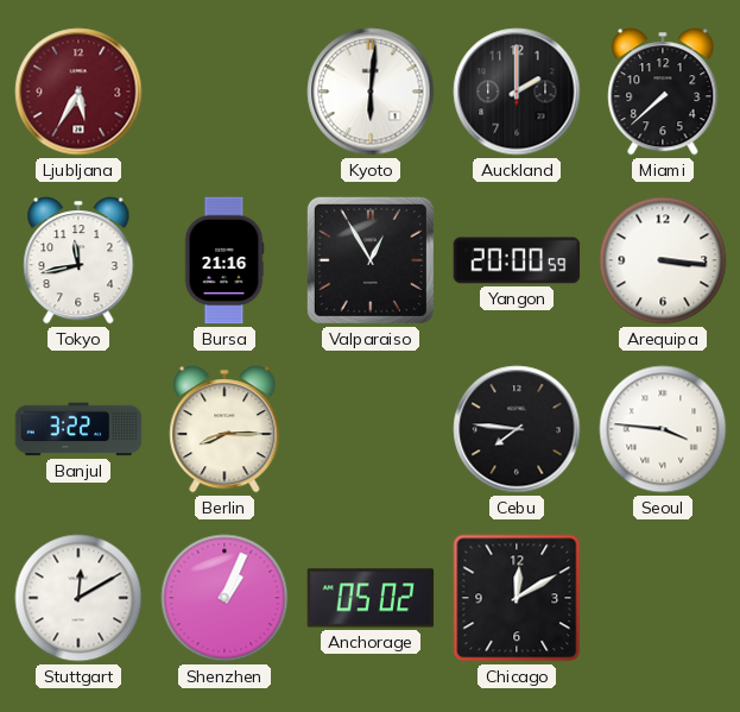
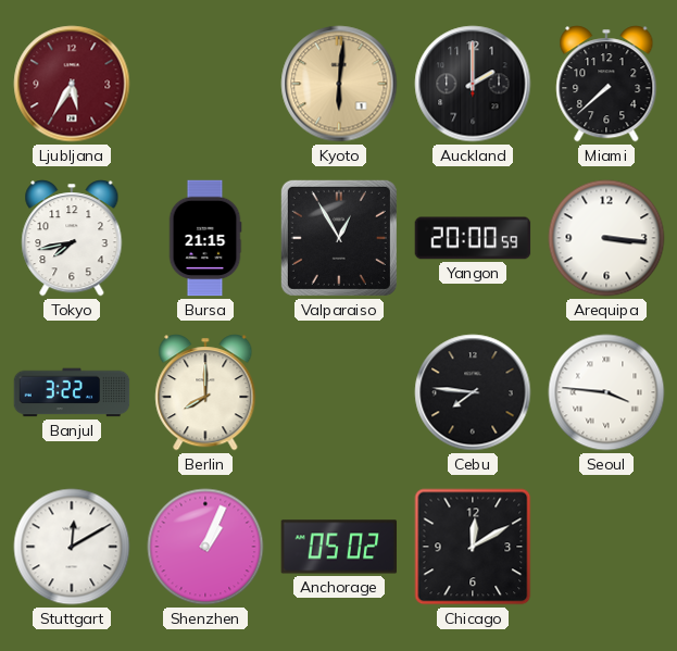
Kyoto dial: white -> champagne
Tokyo: 11:43 -> 7:43
Bursa: 21:16 -> 21:15
Berlin: 8:15 -> 8:00
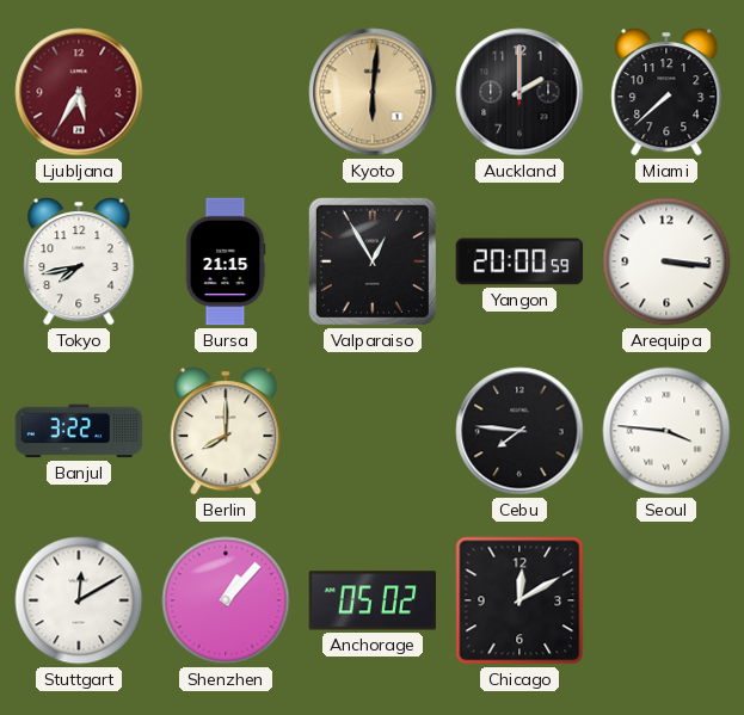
Shenzhen: 1:04 -> 1:07
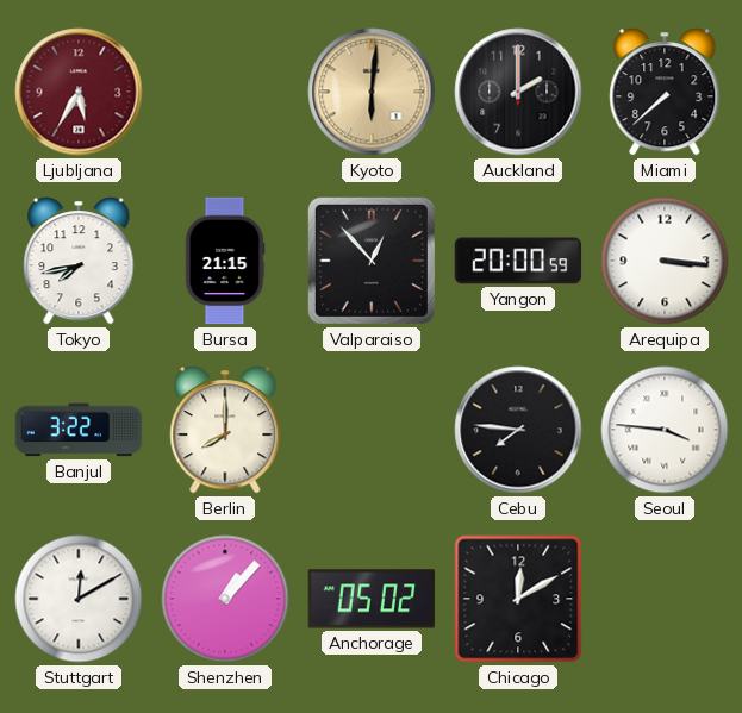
Valparaiso: 12:55 -> 12:53
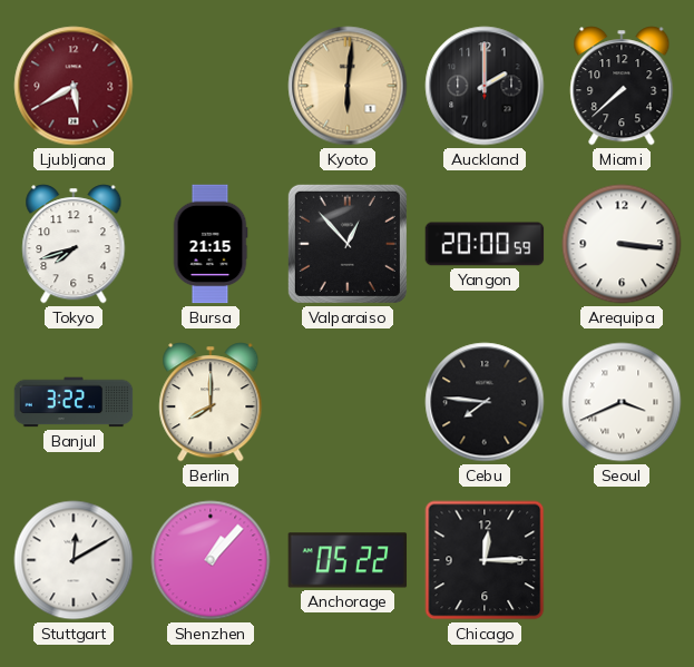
Ljubljana: 5:35 -> 5:40
Tokyo: 7:43 -> 7:42
Seoul: 3:46 -> 3:41
Anchorage: 05:02 -> 05:22
Chicago: 12:10 -> 12:15
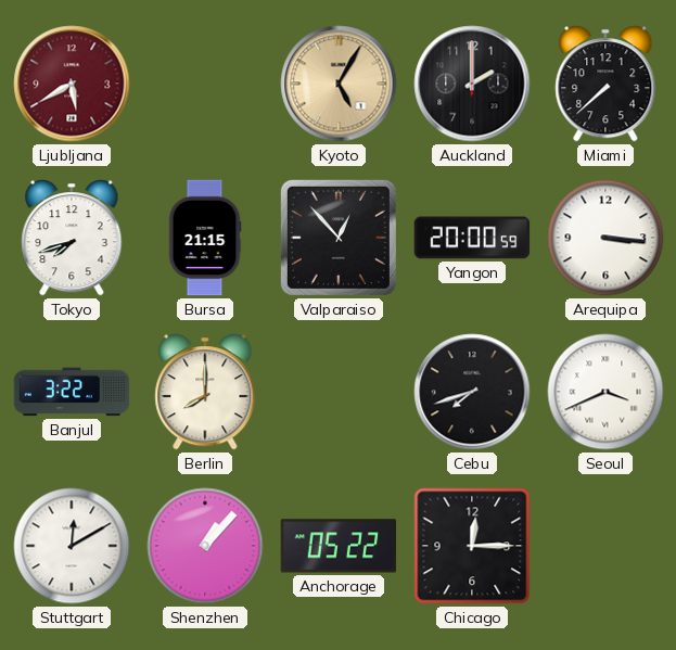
Kyoto: 6:01 -> 5:05
Cebu: 7:46 -> 7:42
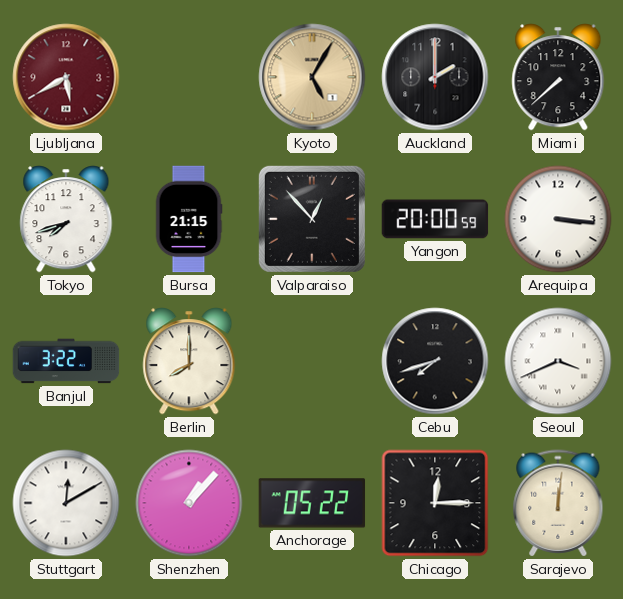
Sarajevo: none -> 12:01
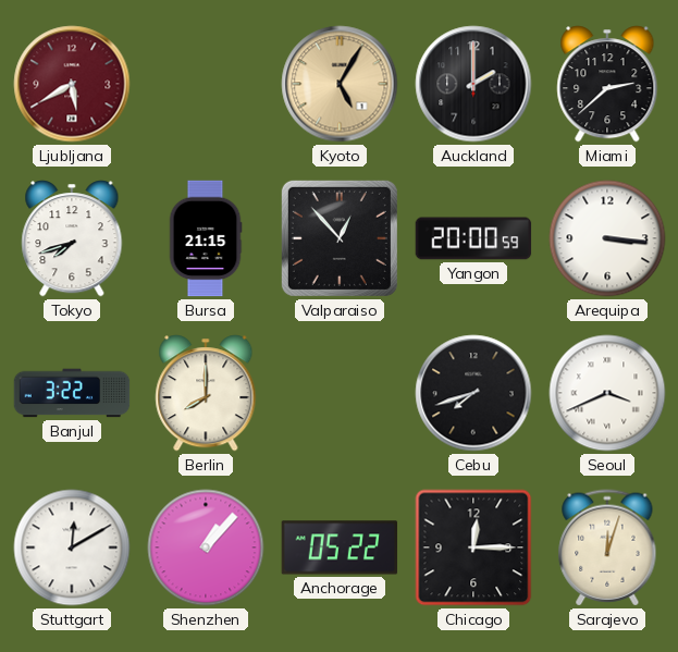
Miami: 7:38 -> 2:38
Sarajevo: 12:01 -> 12:03
